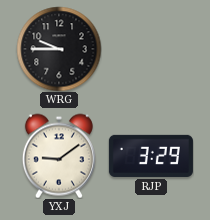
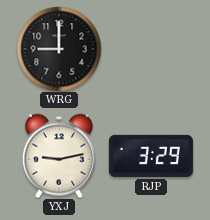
WRG: 9:45 -> 9:00
YXJ: 9:09 -> 9:13
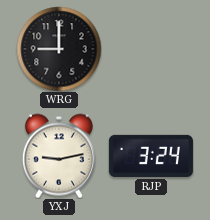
RJP: 3:29 -> 3:24
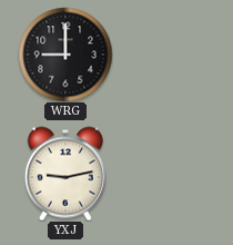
RJP: 3:24 -> none
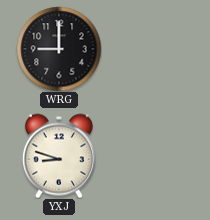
YXJ: 9:13 -> 8:48
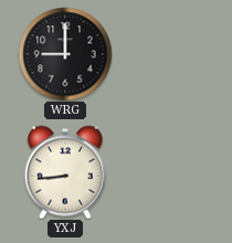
YXJ: 8:48 -> 8:44
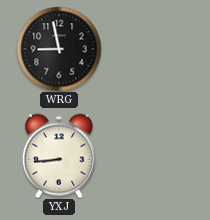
WRG: 9:00 -> 8:58
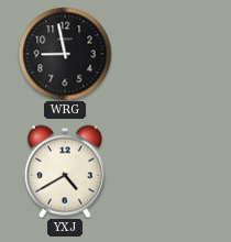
YXJ: 8:44 -> 4:40
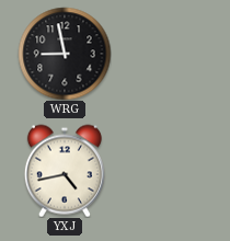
YXJ: 4:40 -> 4:43
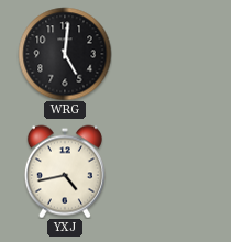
WRG: 8:58 -> 5:01
